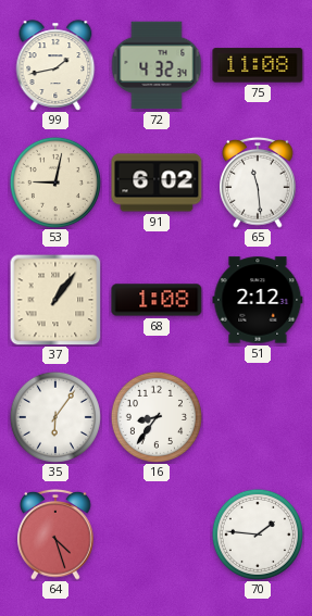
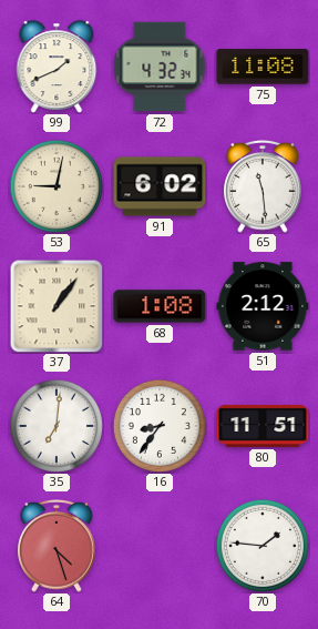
99: 1:43 -> 1:41
35: 6:06 -> 7:01
80: none -> 11:51
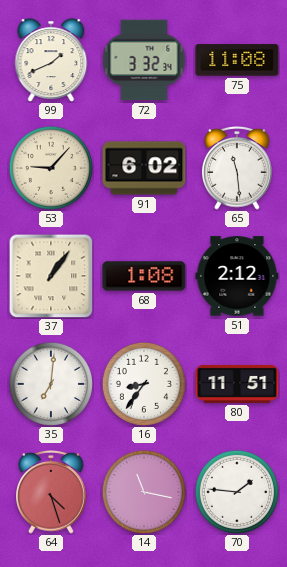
72: 4:32 -> 3:32
53: 9:02 -> 9:07
14: none -> 11:17
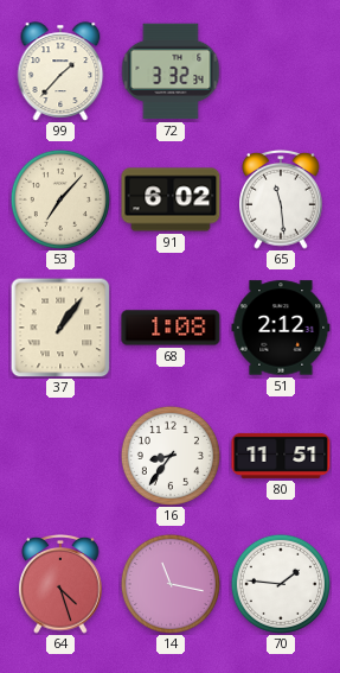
99: 1:41 -> 1:37
75: 11:08 -> none
53: 9:07 -> 7:07
35: 7:01 -> none
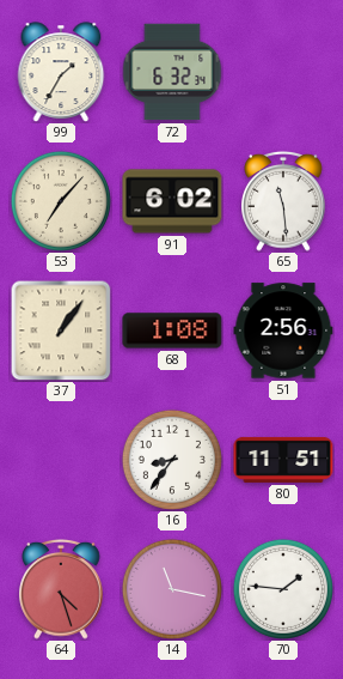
99: 1:37 -> 1:35
72: 3:32 -> 6:32
51: 2:12 -> 2:56
